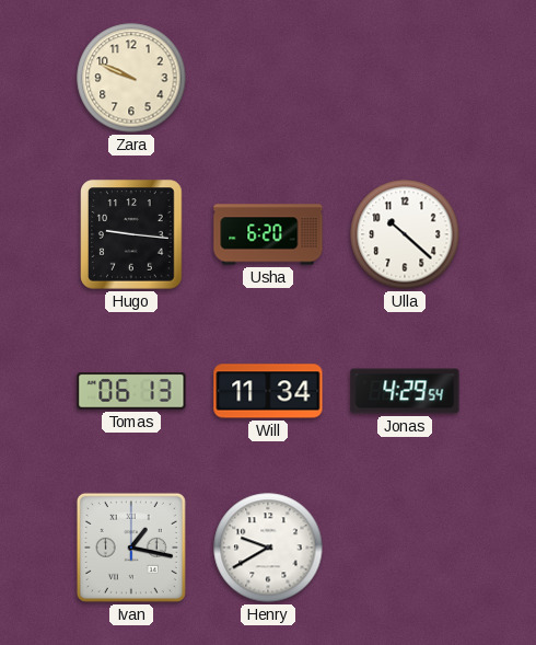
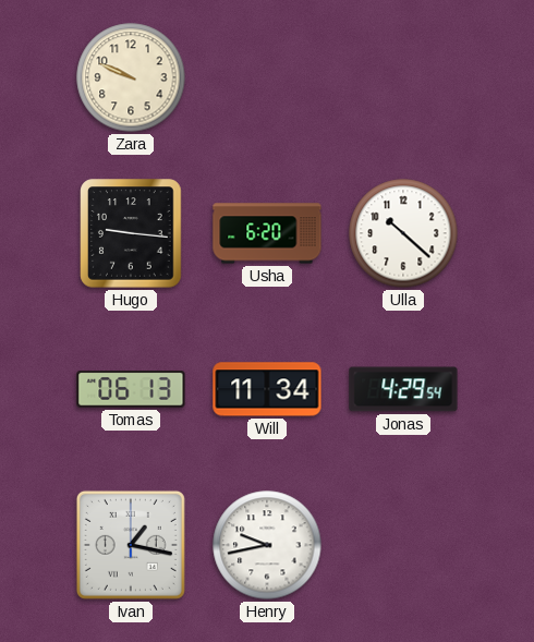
Henry: 9:40 -> 9:43
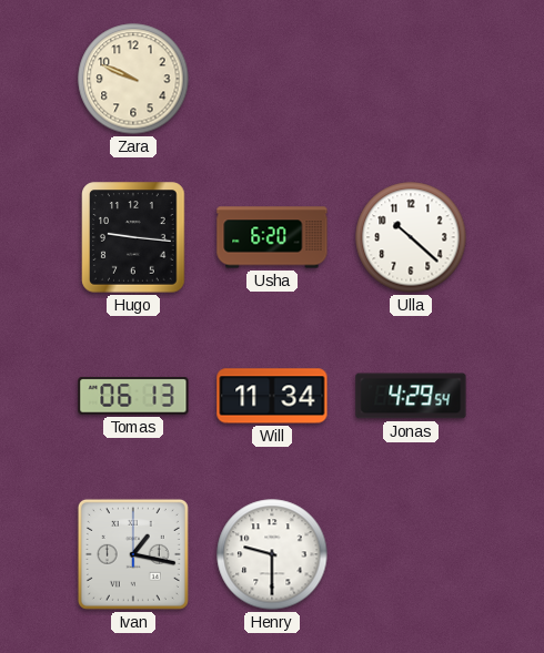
Henry: 9:43 -> 9:30
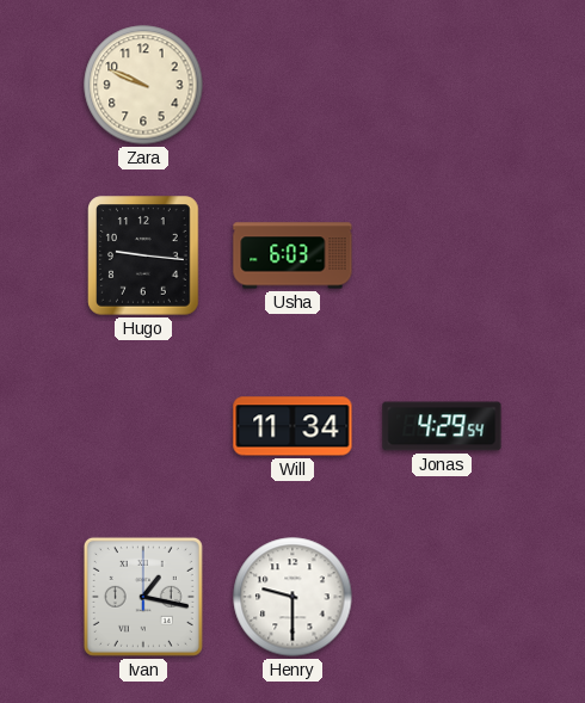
Usha: 6:20 -> 6:03
Ulla: 10:22 -> none
Tomas: 06:13 -> none
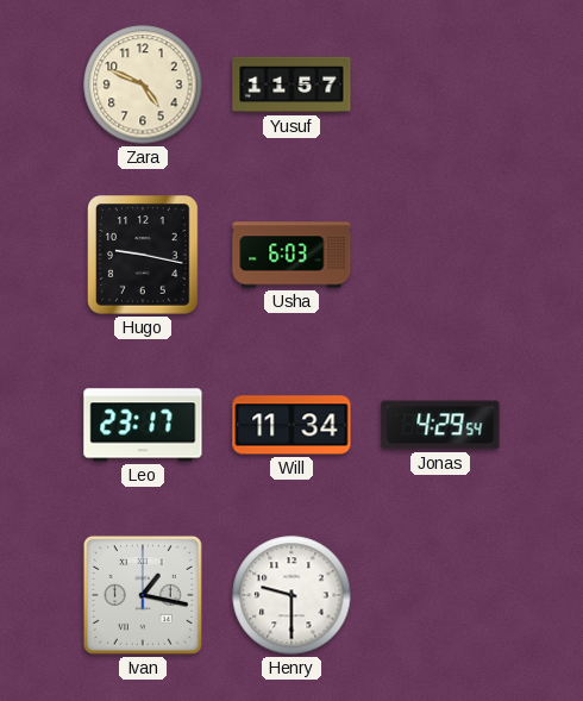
Zara: 9:49 -> 4:49
Yusuf: none -> 11:57
Hugo: 9:16 -> 9:17
Leo: none -> 23:17
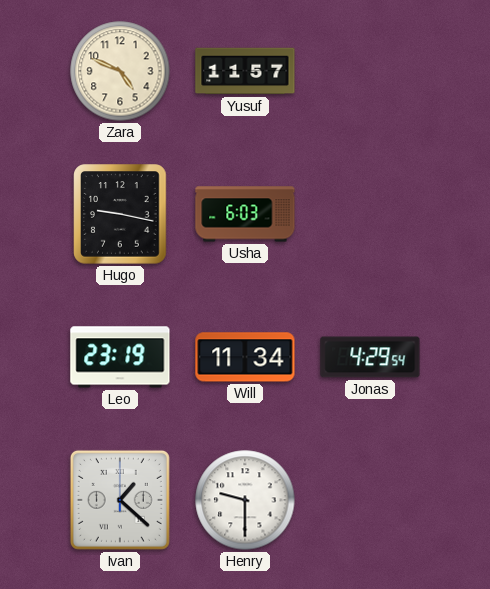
Leo: 23:17 -> 23:19
Ivan: 1:17 -> 1:22
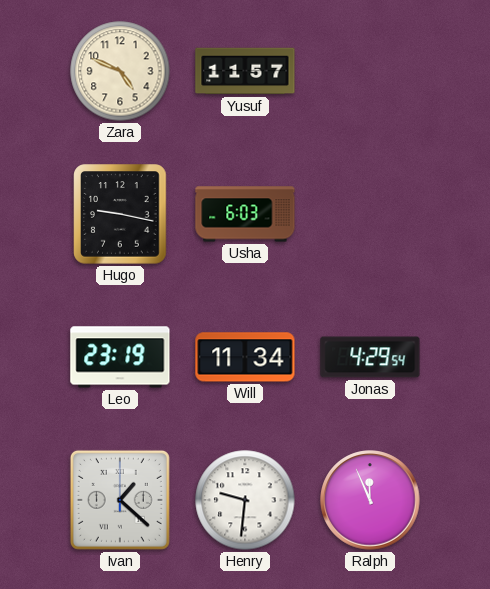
Henry: 9:30 -> 9:31
Ralph: none -> 11:56
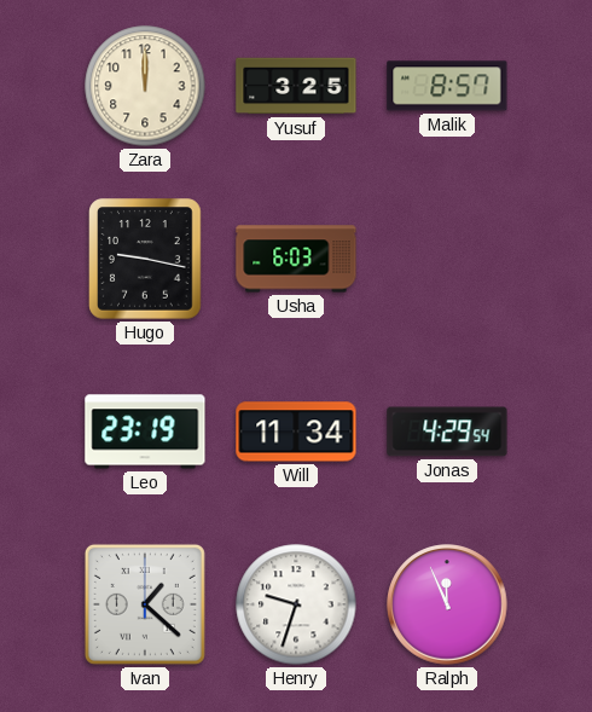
Zara: 4:49 -> 12:00
Yusuf: 11:57 -> 3:25
Malik: none -> 8:57
Henry: 9:31 -> 9:33
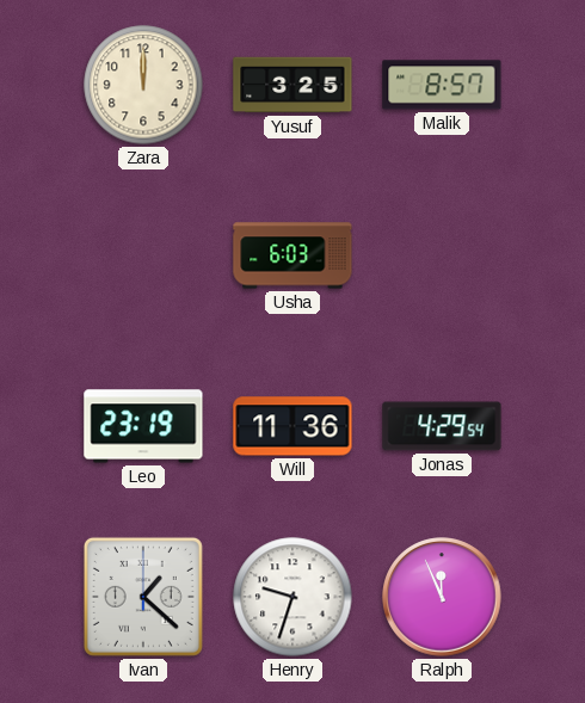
Hugo: 9:17 -> none
Will: 11:34 -> 11:36
